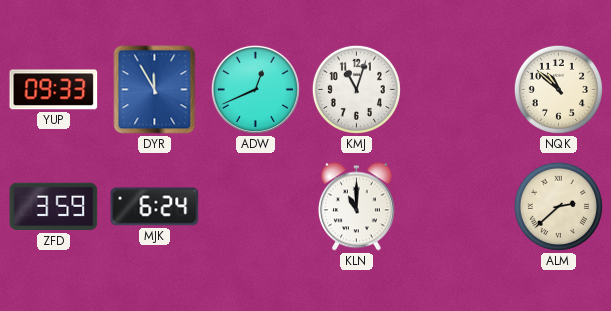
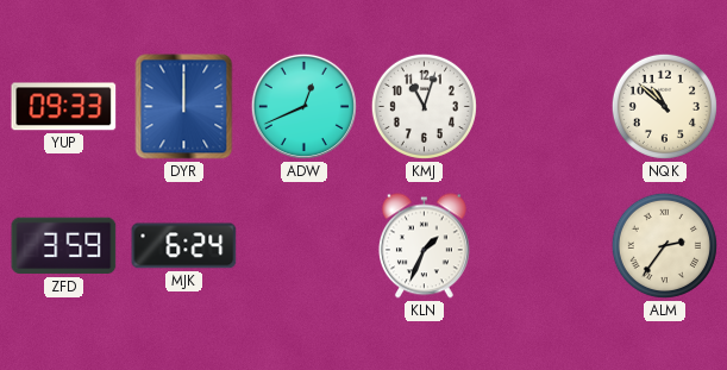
DYR: 11:55 -> 12:00
KLN: 11:00 -> 1:34
ALM: 2:38 -> 2:36
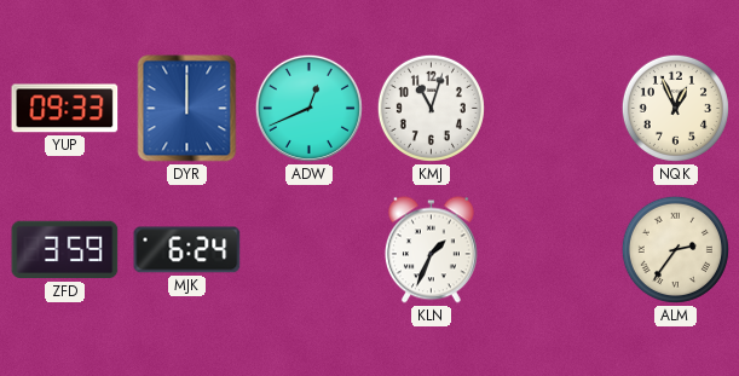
NQK: 10:52 -> 12:56
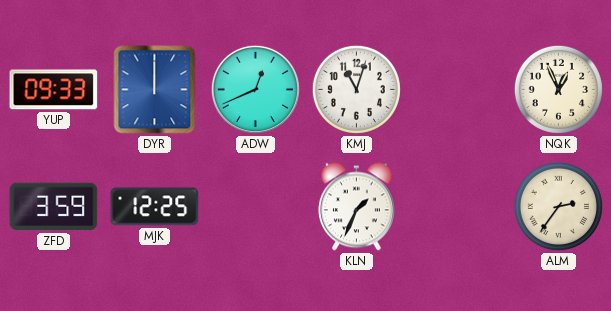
MJK: 6:24 -> 12:25
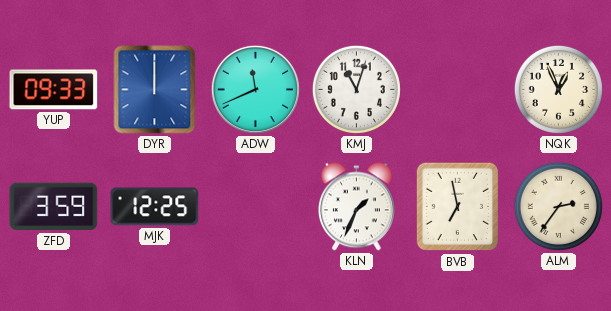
ADW: 12:41 -> 11:41
BVB: none -> 6:58
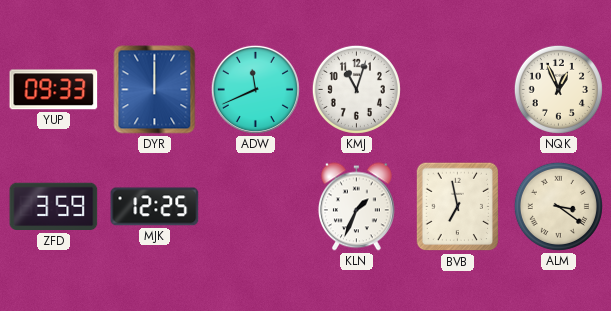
ALM: 2:36 -> 3:21
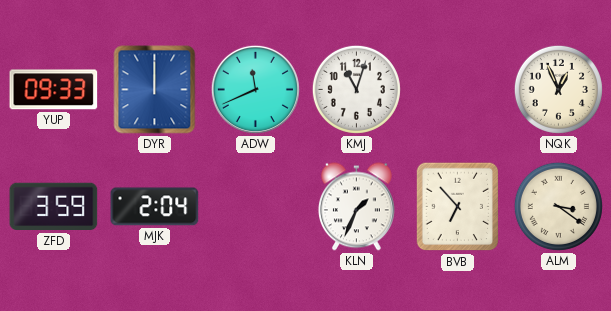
MJK: 12:25 -> 2:04
BVB: 6:58 -> 6:53
